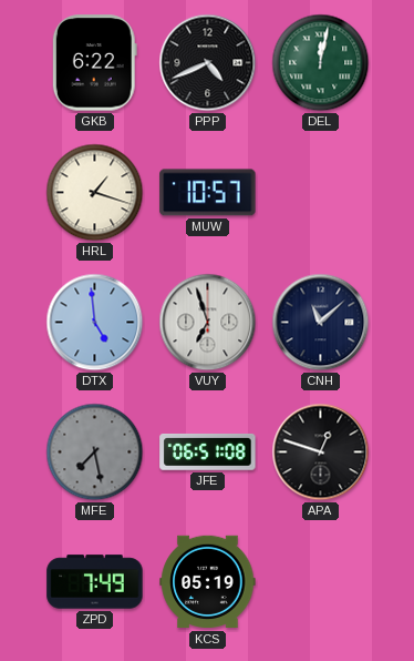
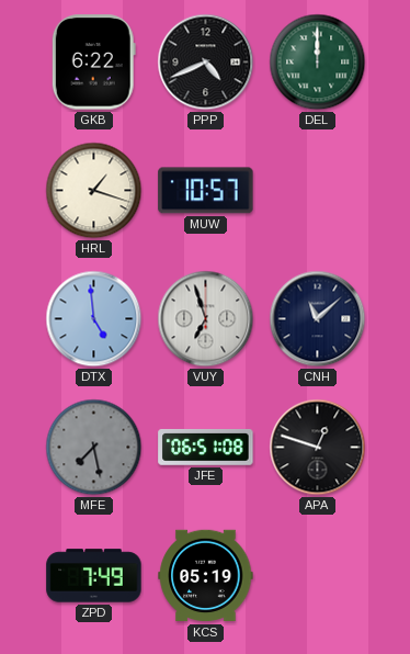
DEL: 12:02 -> 12:00
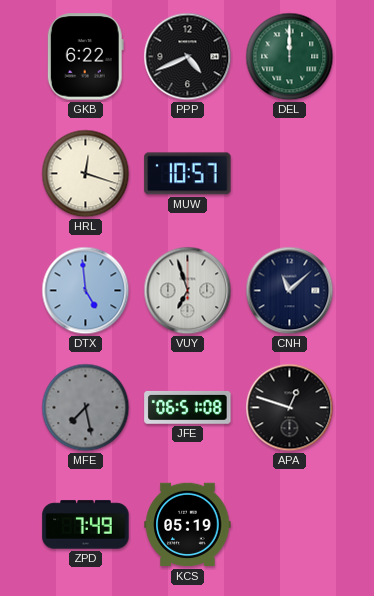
HRL: 1:18 -> 12:18
